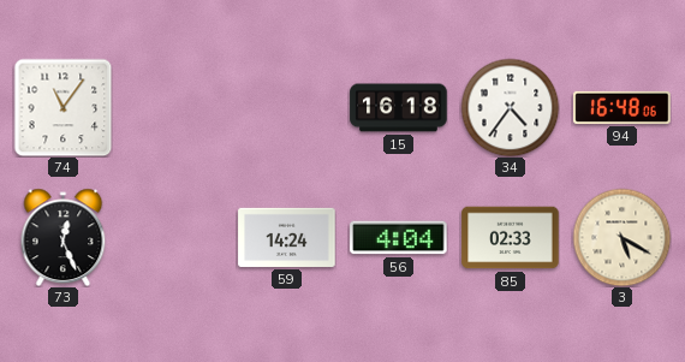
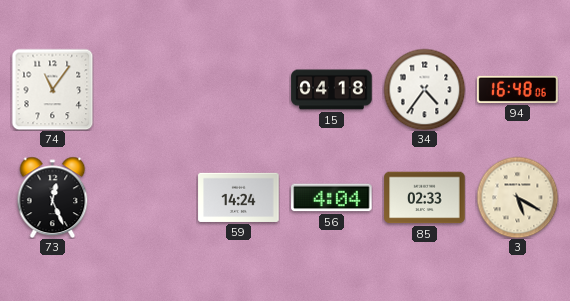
15: 16:18 -> 04:18
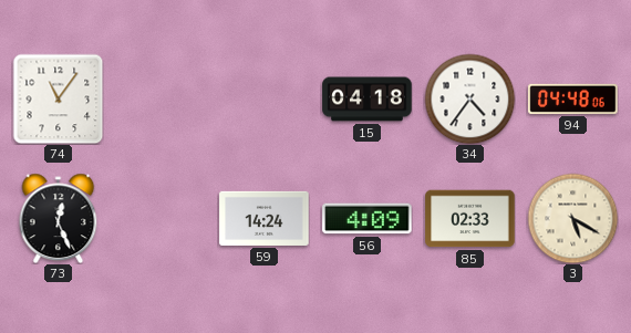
94: 16:48 -> 04:48
56: 4:04 -> 4:09
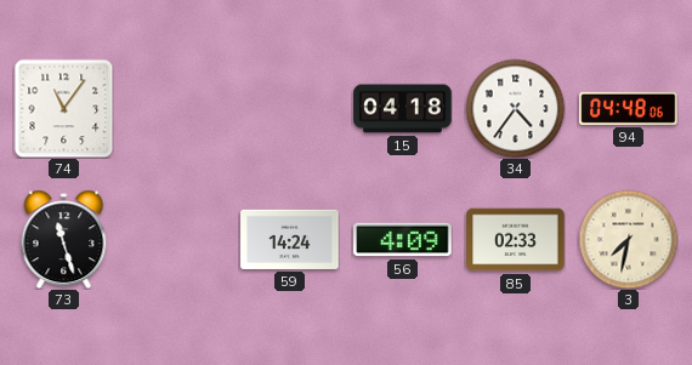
73: 12:26 -> 11:27
3: 5:20 -> 7:32
